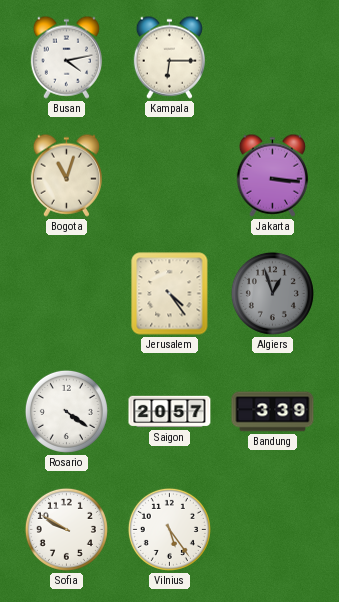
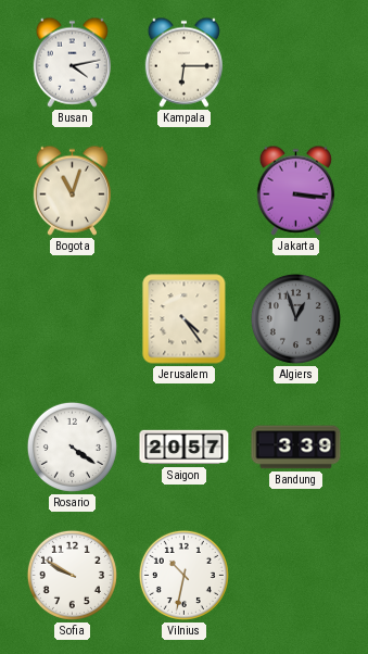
Vilnius: 5:24 -> 10:32
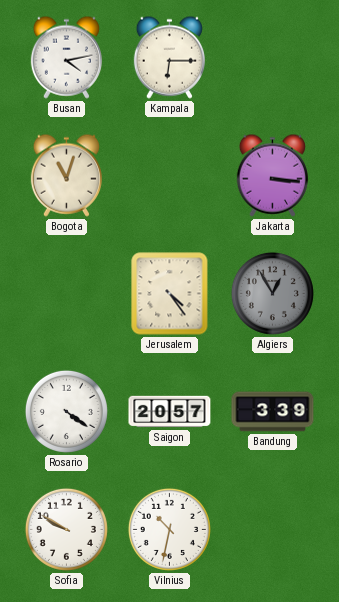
Algiers: 12:57 -> 12:55
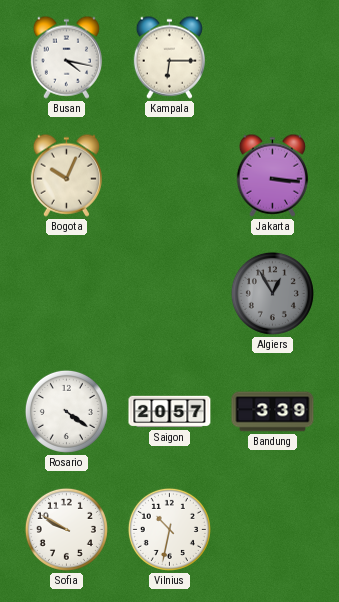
Busan: 4:13 -> 4:17
Bogota: 11:03 -> 10:04
Jerusalem: 4:24 -> none
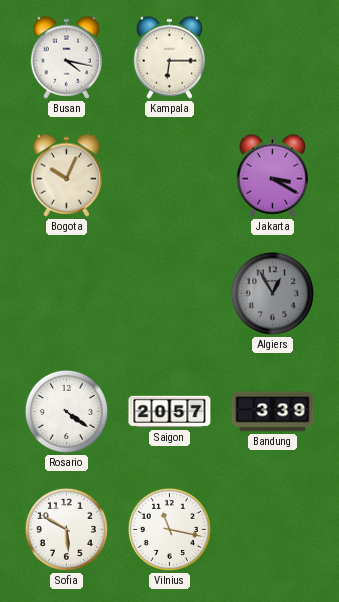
Jakarta: 3:16 -> 3:20
Sofia: 9:50 -> 5:50
Vilnius: 10:32 -> 11:17
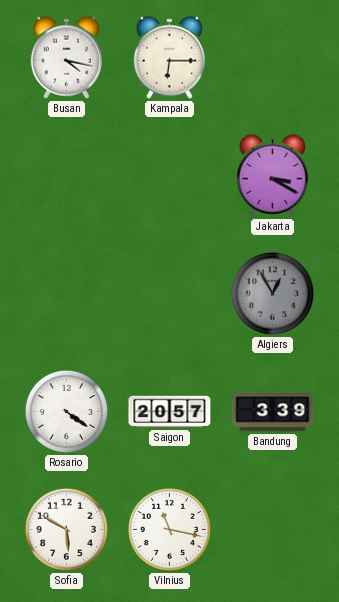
Bogota: 10:04 -> none
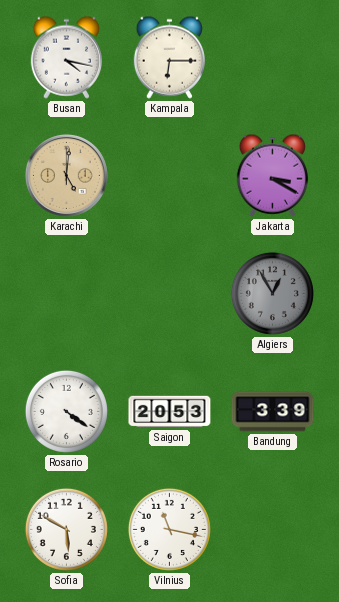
Karachi: none -> 5:01
Saigon: 20:57 -> 20:53
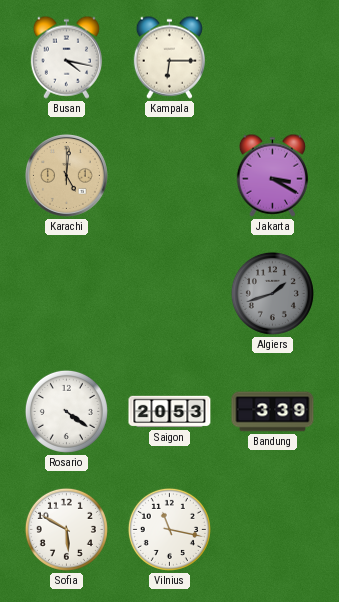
Algiers: 12:55 -> 1:42
